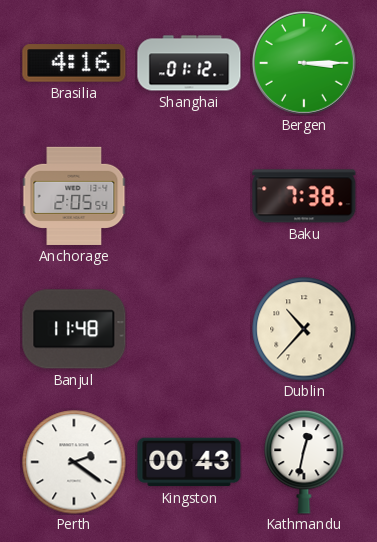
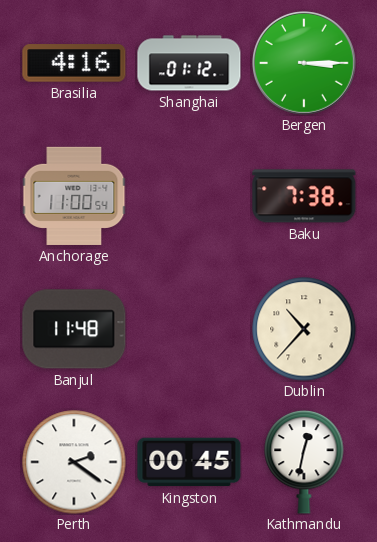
Anchorage: 2:05 -> 11:00
Kingston: 00:43 -> 00:45
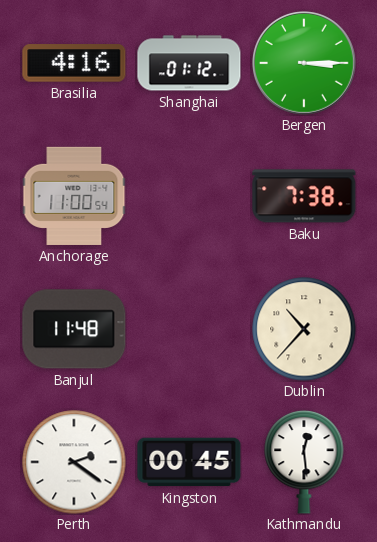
Kathmandu: 12:32 -> 12:29
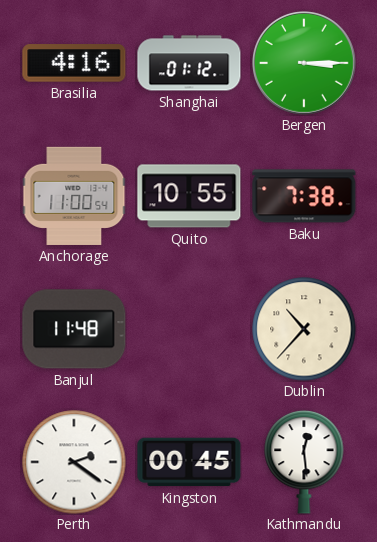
Quito: none -> 10:55
